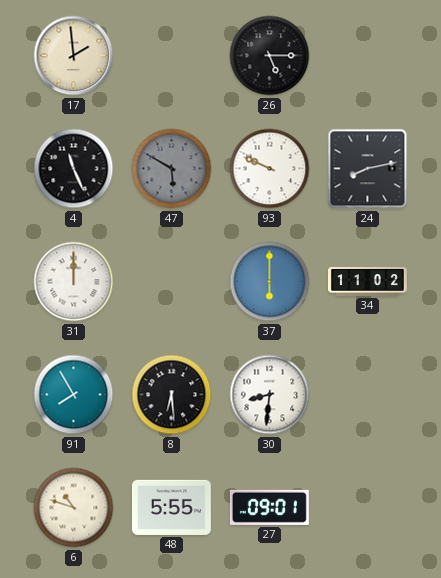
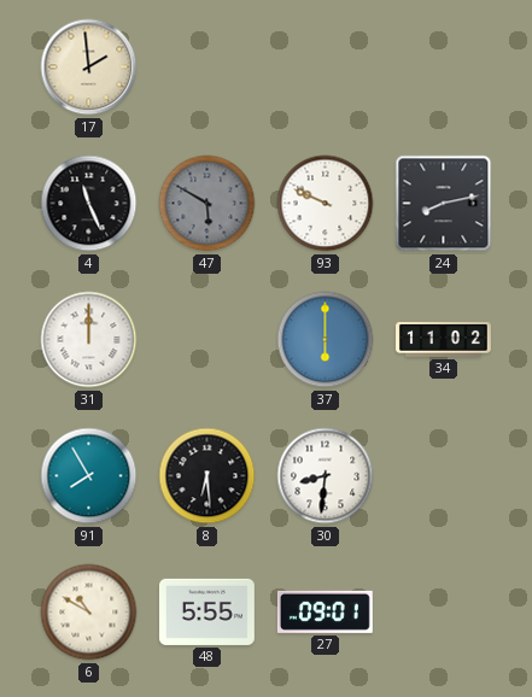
26: 5:15 -> none
6: 10:48 -> 10:50
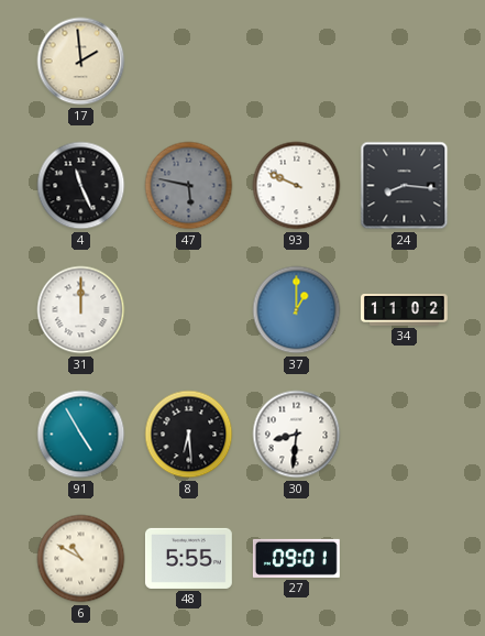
47: 5:50 -> 5:47
24: 8:13 -> 8:16
37: 6:00 -> 1:00
91: 7:55 -> 4:55
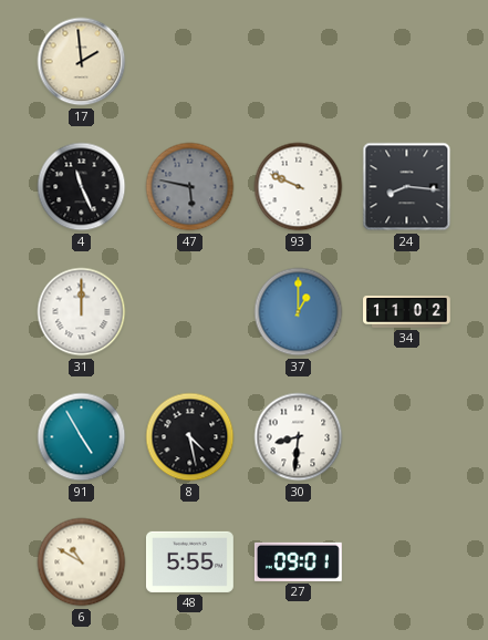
8: 6:29 -> 4:28
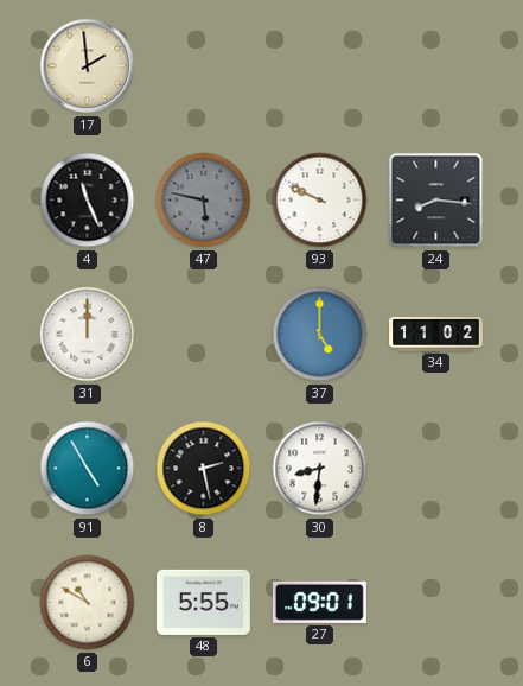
37: 1:00 -> 5:00
8: 4:28 -> 2:28
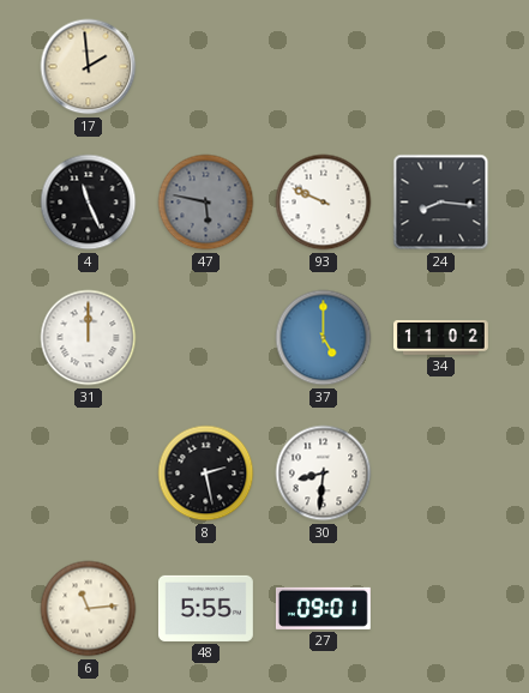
91: 4:55 -> none
6: 10:50 -> 11:14
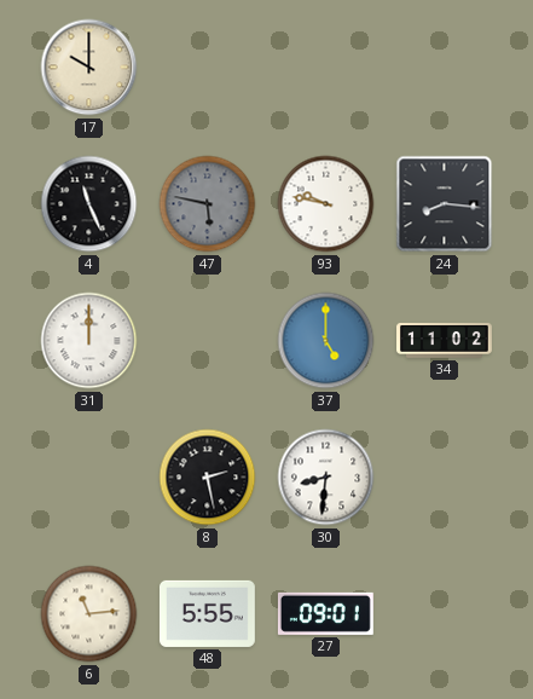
17: 1:59 -> 10:00
93: 9:49 -> 9:47
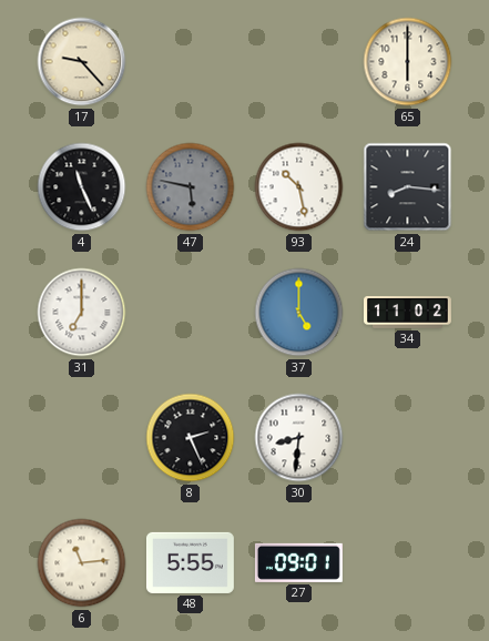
17: 10:00 -> 9:23
65: none -> 6:00
93: 9:47 -> 10:28
31: 12:00 -> 7:00
8: 2:28 -> 2:26
